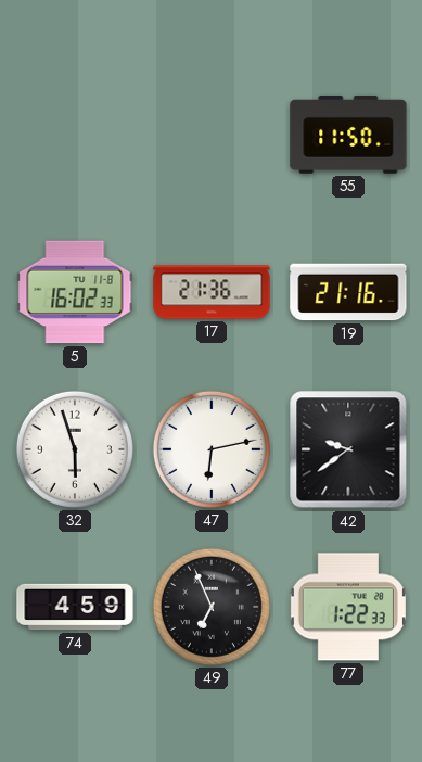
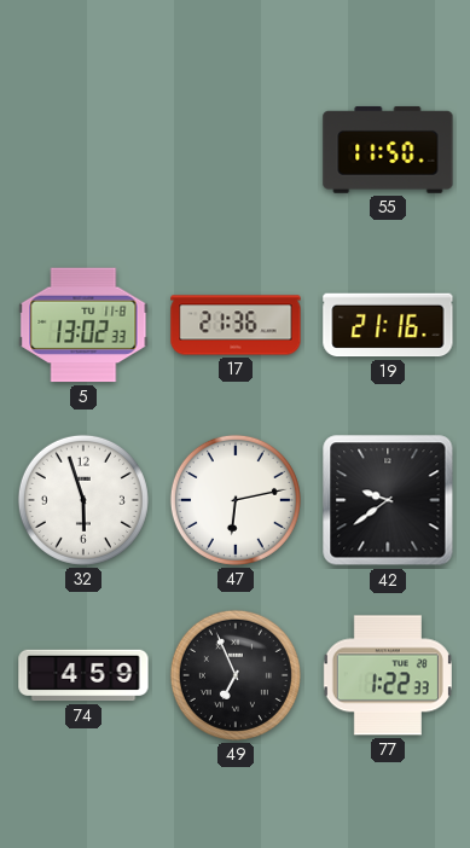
5: 16:02 -> 13:02
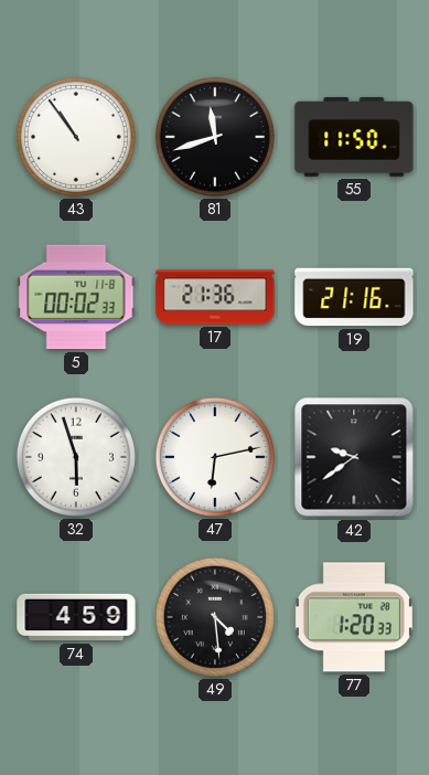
43: none -> 10:54
81: none -> 11:42
5: 13:02 -> 00:02
49: 6:56 -> 4:29
77: 1:22 -> 1:20
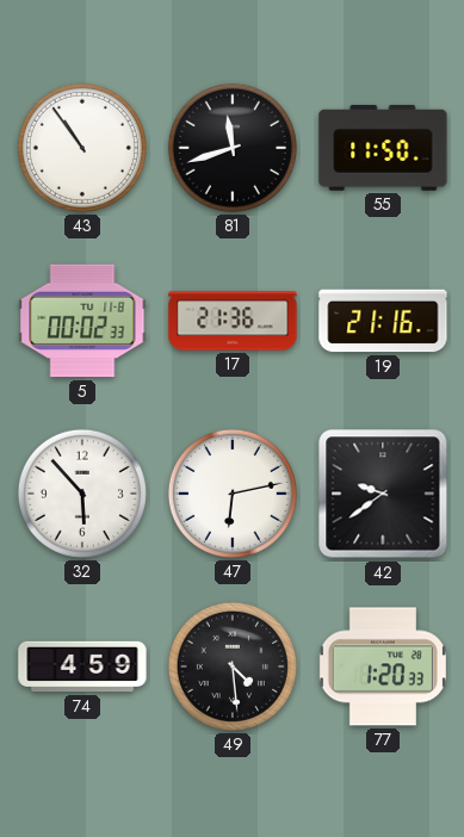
32: 5:57 -> 5:53
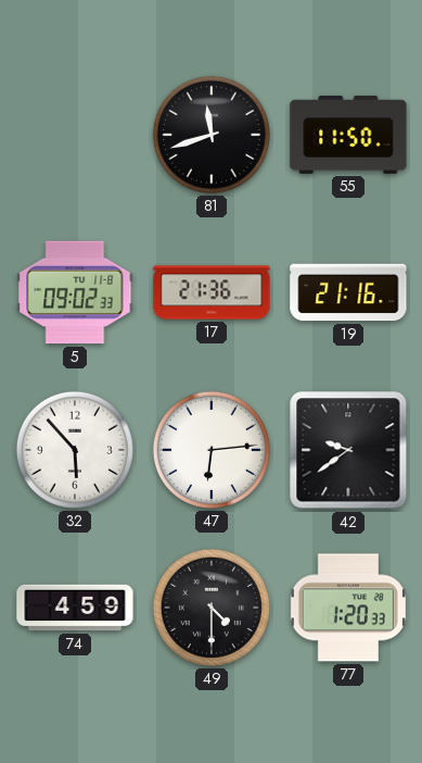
43: 10:54 -> none
5: 00:02 -> 09:02
47: 6:13 -> 6:14
49: 4:29 -> 4:30
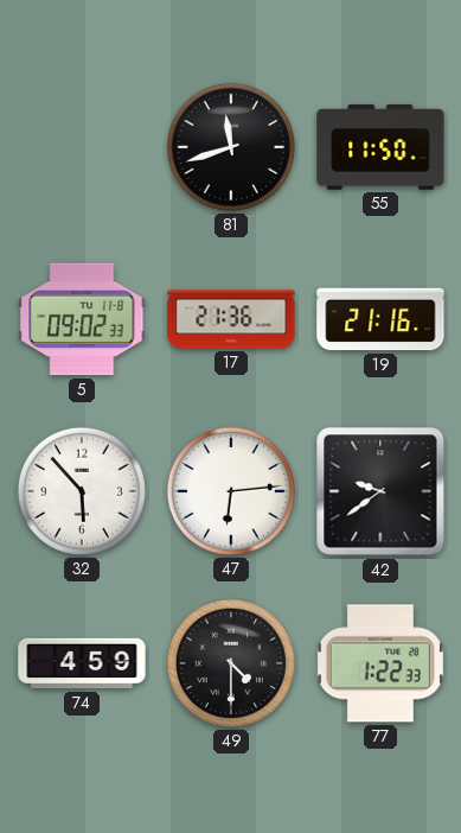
77: 1:20 -> 1:22
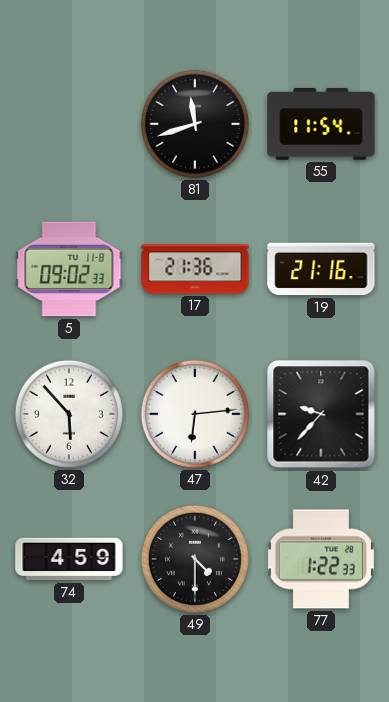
55: 11:50 -> 11:54
42: 9:39 -> 9:37
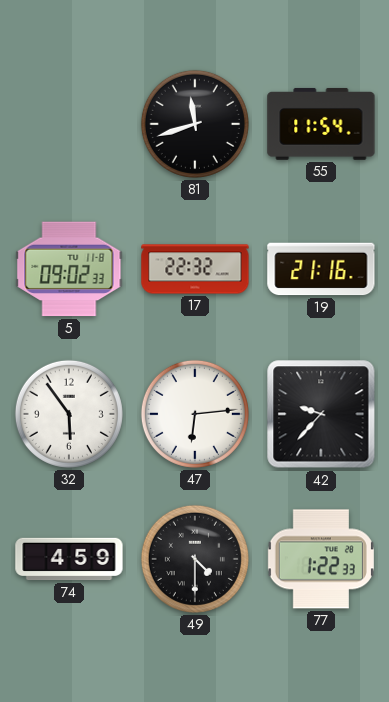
17: 21:36 -> 22:32
32: 5:53 -> 5:54
